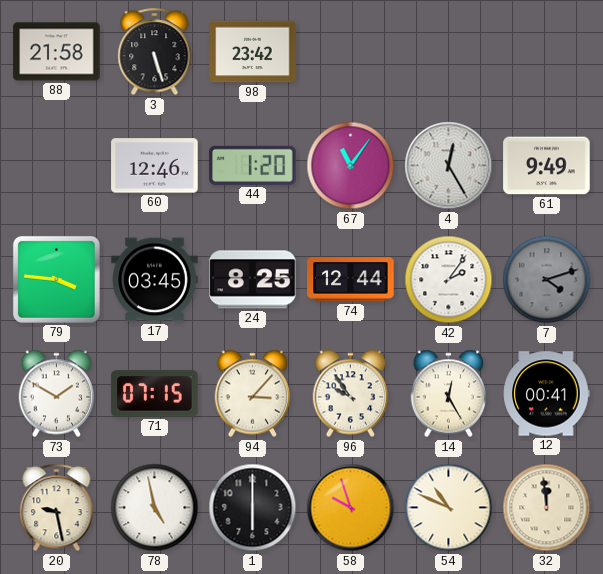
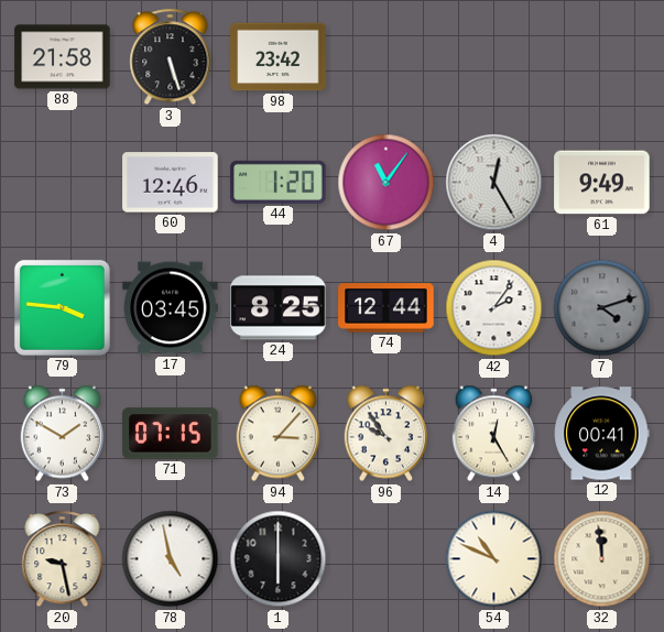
58: 9:57 -> none
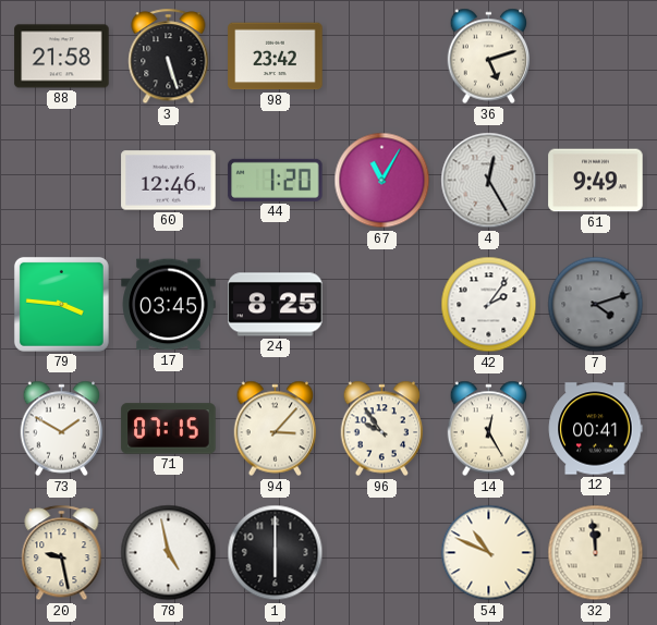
36: none -> 5:12
67: 11:06 -> 11:05
74: 12:44 -> none
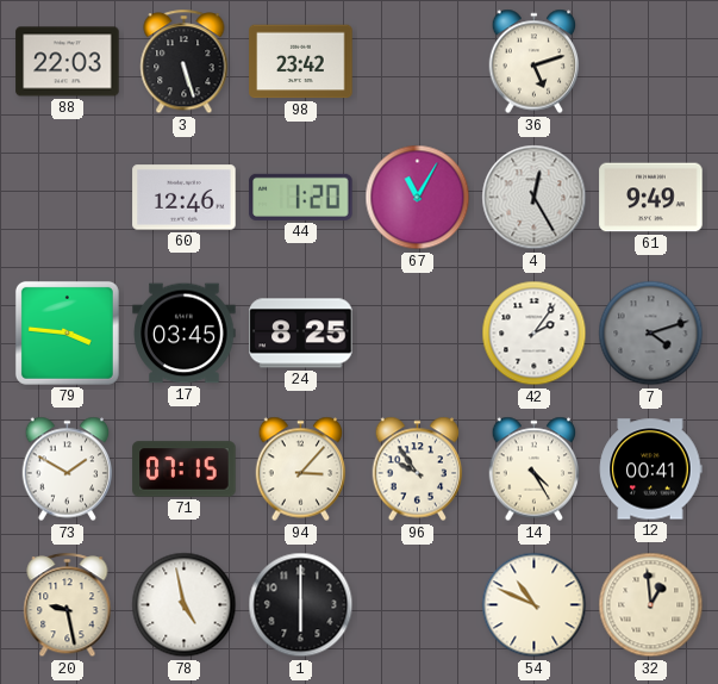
88: 21:58 -> 22:03
14: 12:25 -> 4:25
32: 11:59 -> 12:59
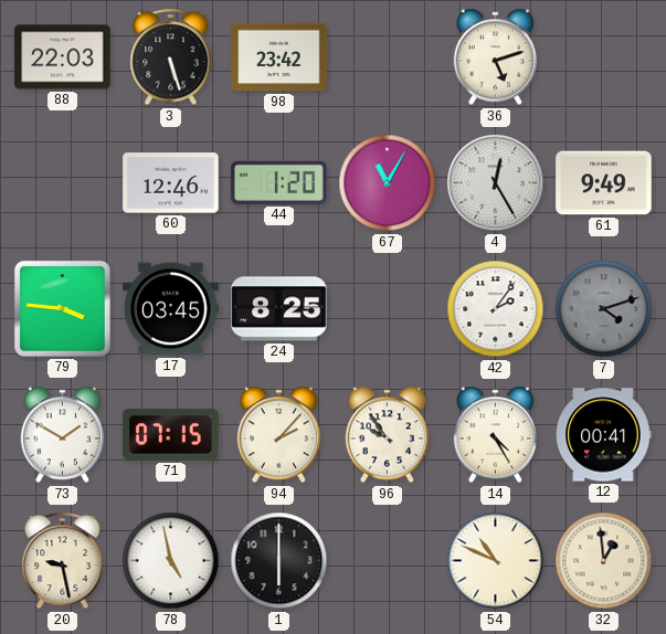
94: 3:07 -> 2:07
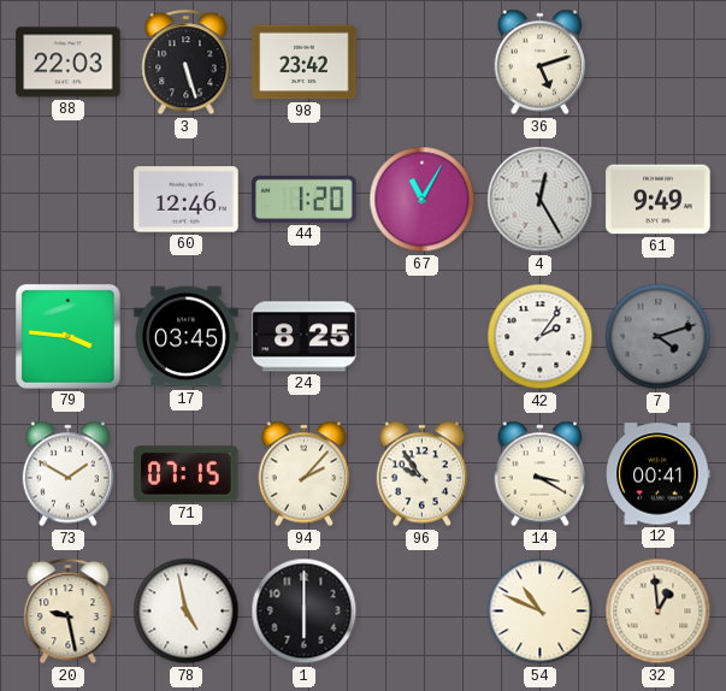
14: 4:25 -> 3:20
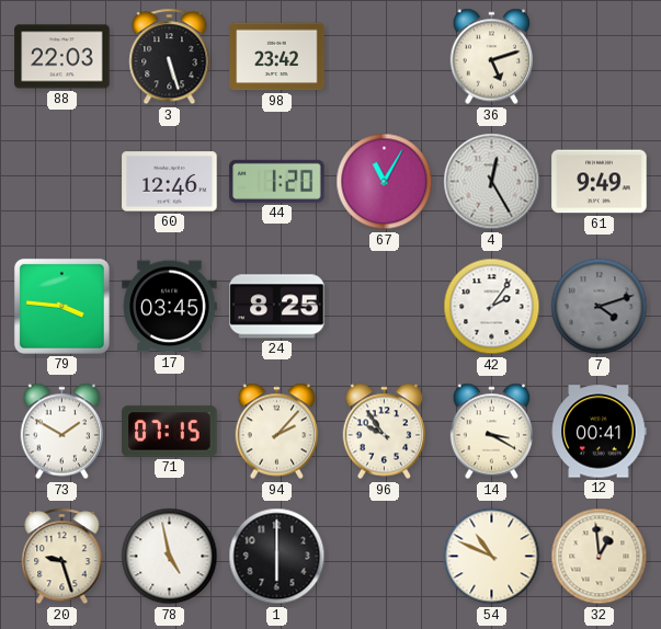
20: 9:28 -> 9:27
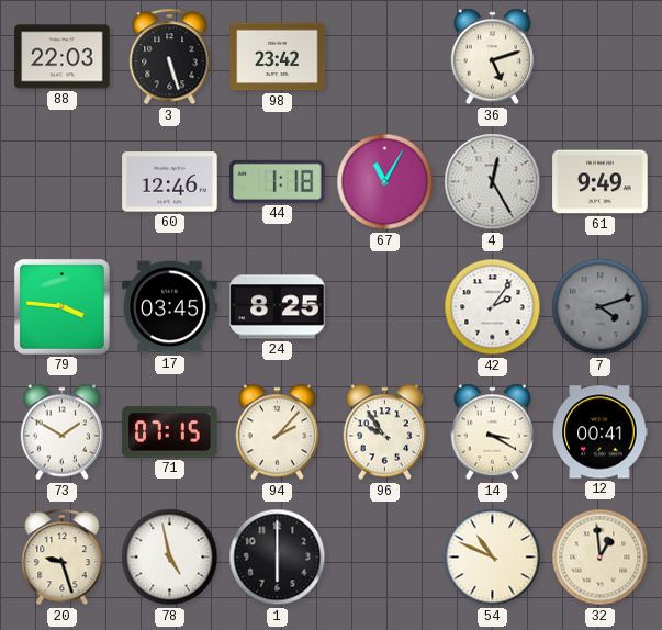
44: 1:20 -> 1:18
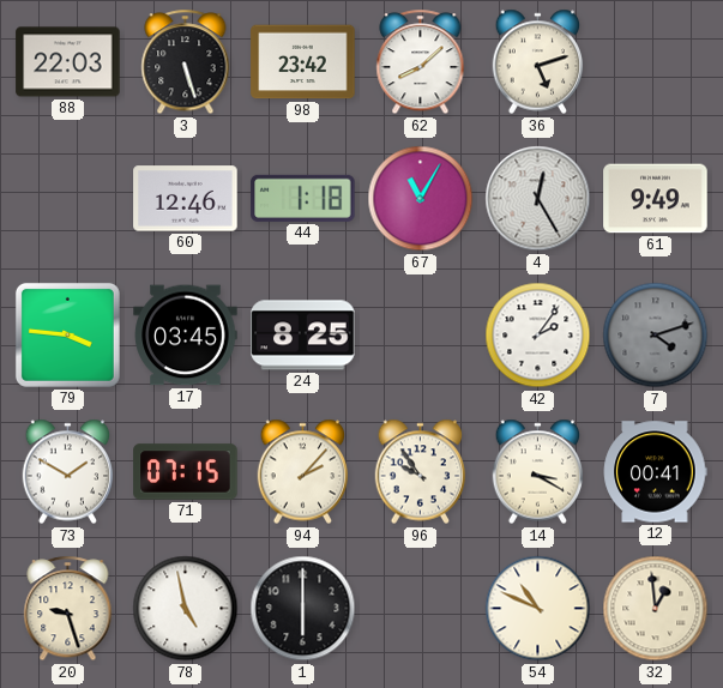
62: none -> 8:08
